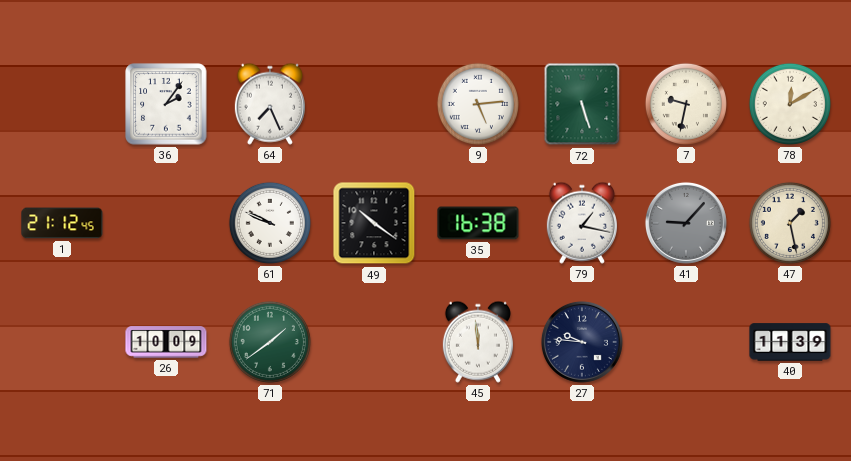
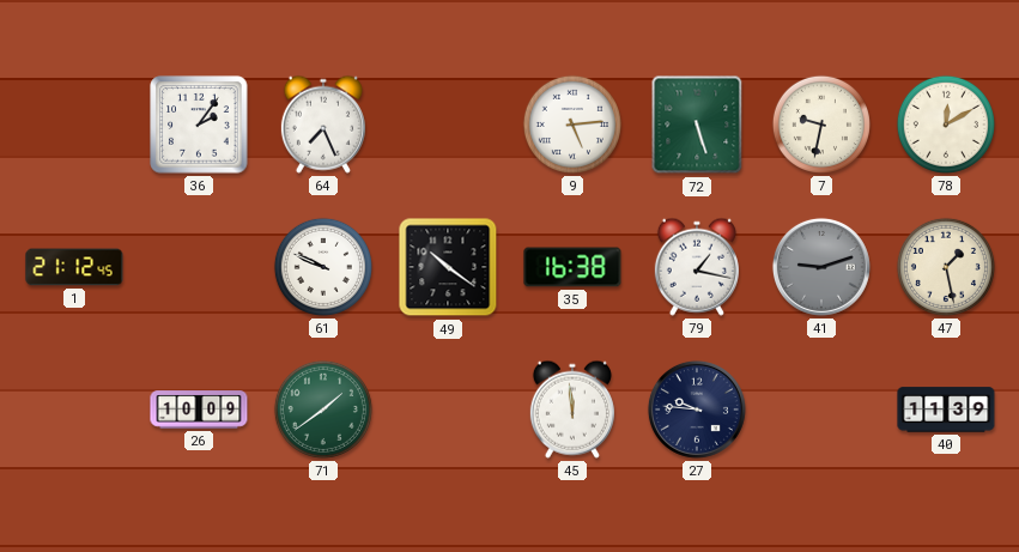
41: 9:07 -> 9:12
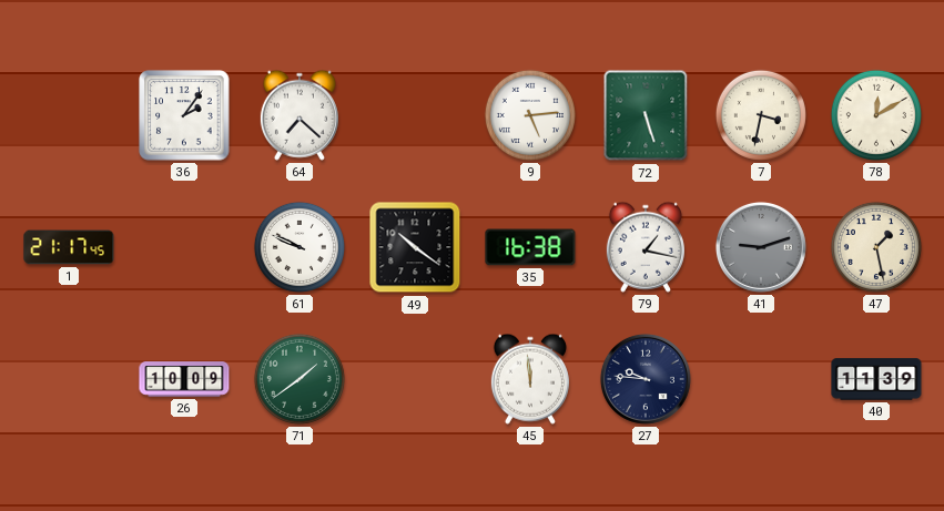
64: 7:26 -> 7:22
7: 9:32 -> 3:32
1: 21:12 -> 21:17
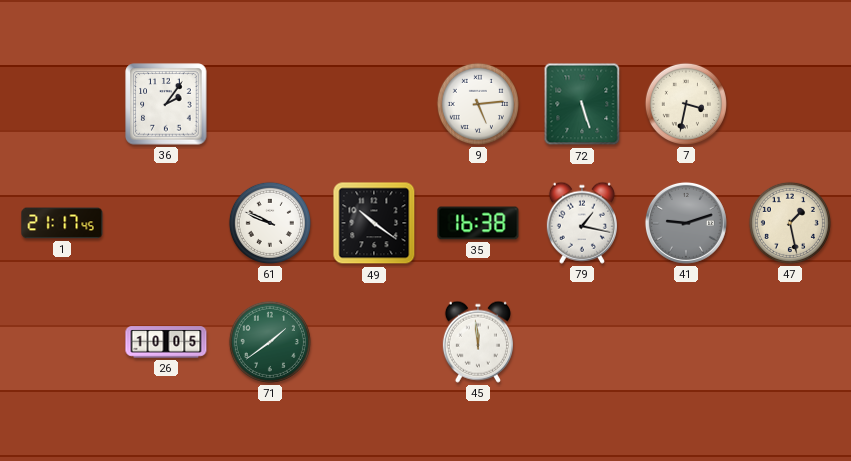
64: 7:22 -> none
78: 12:10 -> none
26: 10:09 -> 10:05
27: 9:46 -> none
40: 11:39 -> none
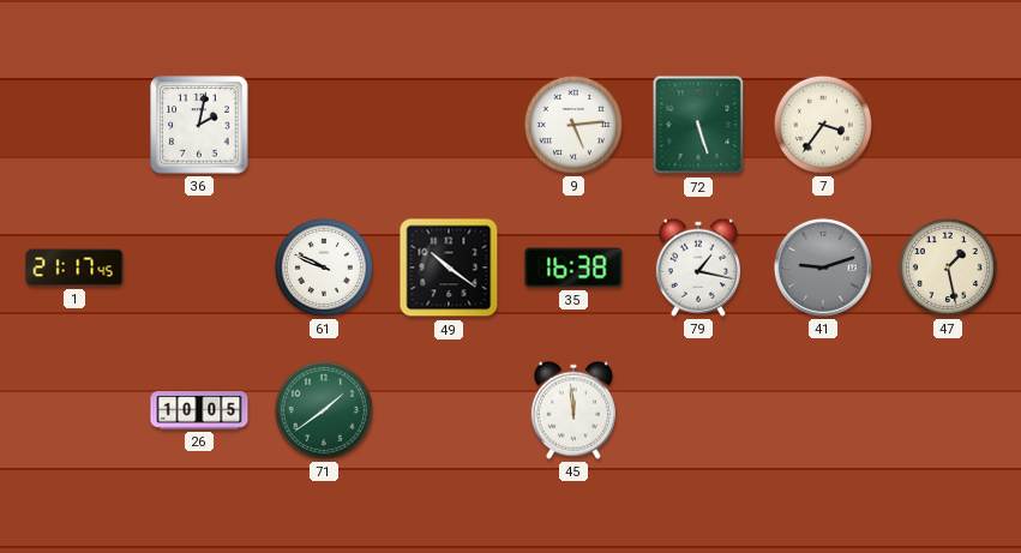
36: 2:06 -> 2:02
7: 3:32 -> 3:36
